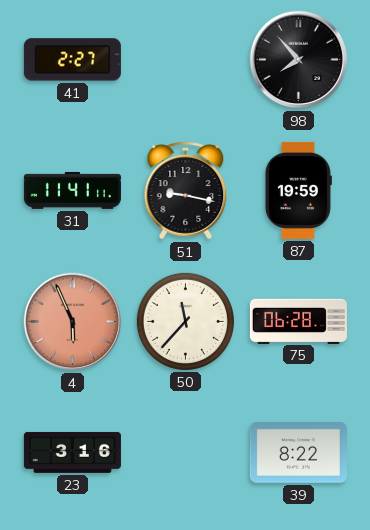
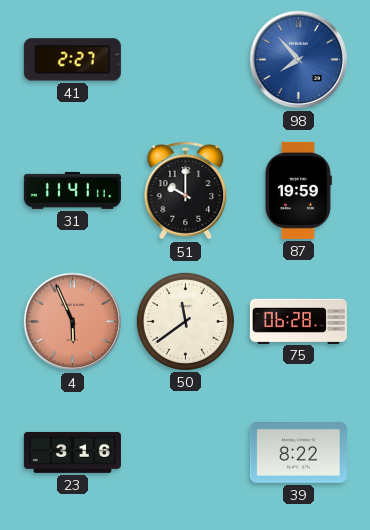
98 dial: black -> blue
51: 9:17 -> 10:00
50: 11:37 -> 11:39
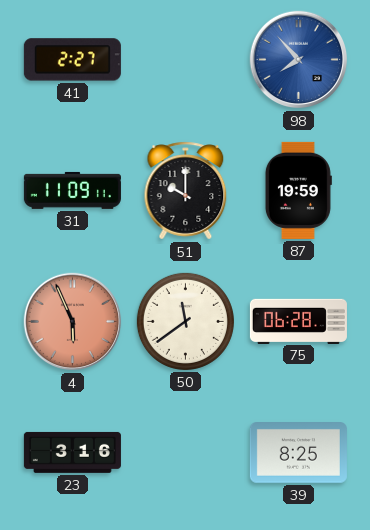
31: 11:41 -> 11:09
39: 8:22 -> 8:25
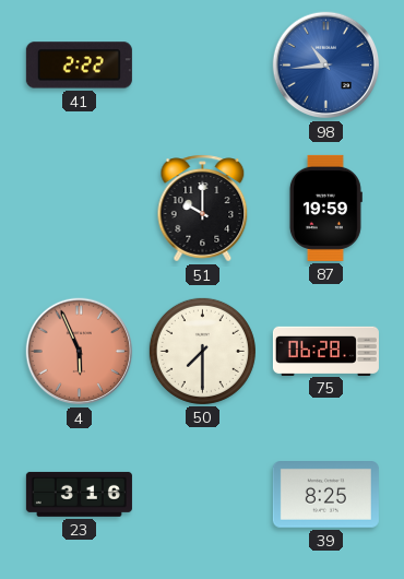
41: 2:27 -> 2:22
98: 7:53 -> 10:44
31: 11:09 -> none
50: 11:39 -> 7:30
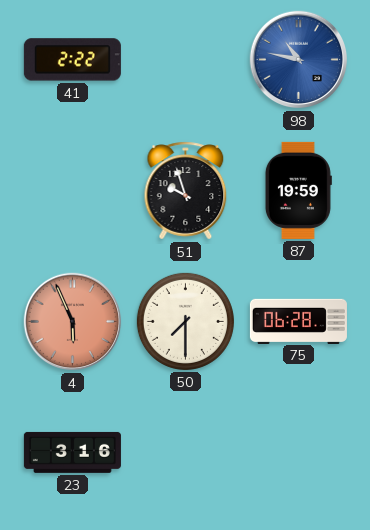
98: 10:44 -> 10:47
51: 10:00 -> 9:57
39: 8:25 -> none
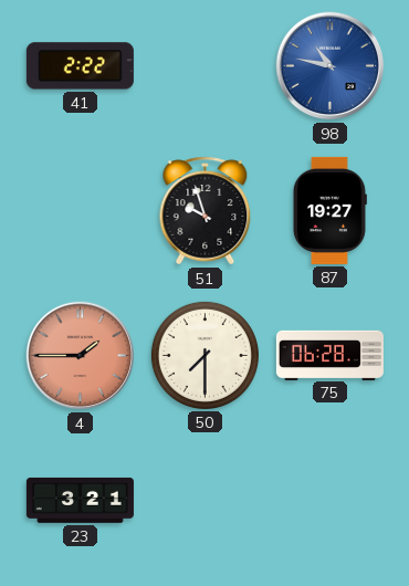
87: 19:59 -> 19:27
4: 5:56 -> 1:45
23: 3:16 -> 3:21
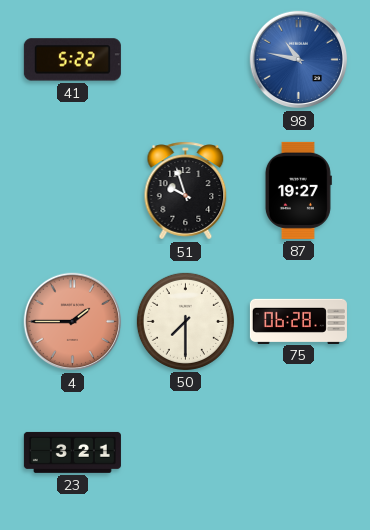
41: 2:22 -> 5:22
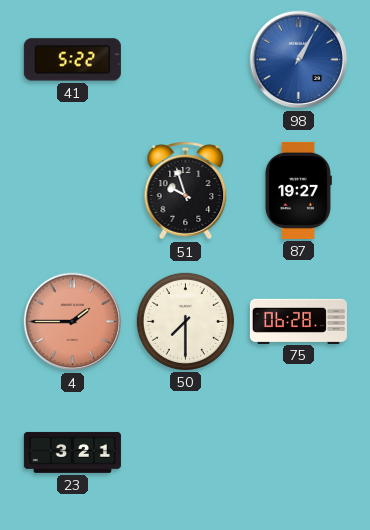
98: 10:47 -> 1:05
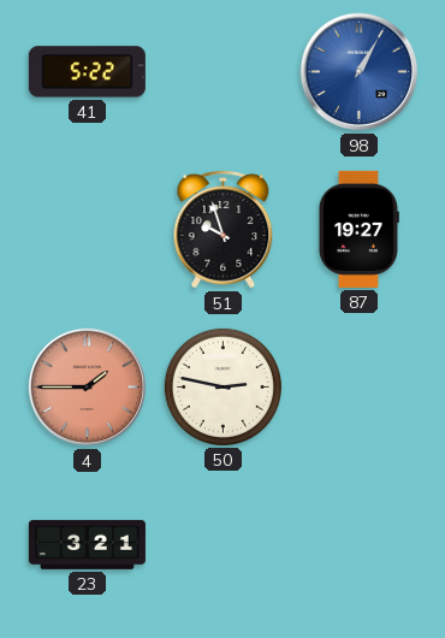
50: 7:30 -> 2:47
75: 06:28 -> none
